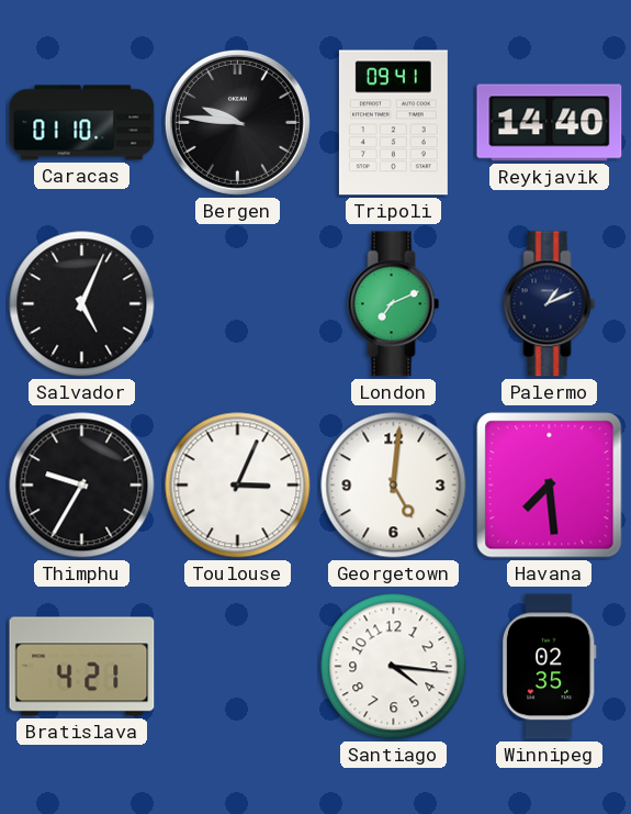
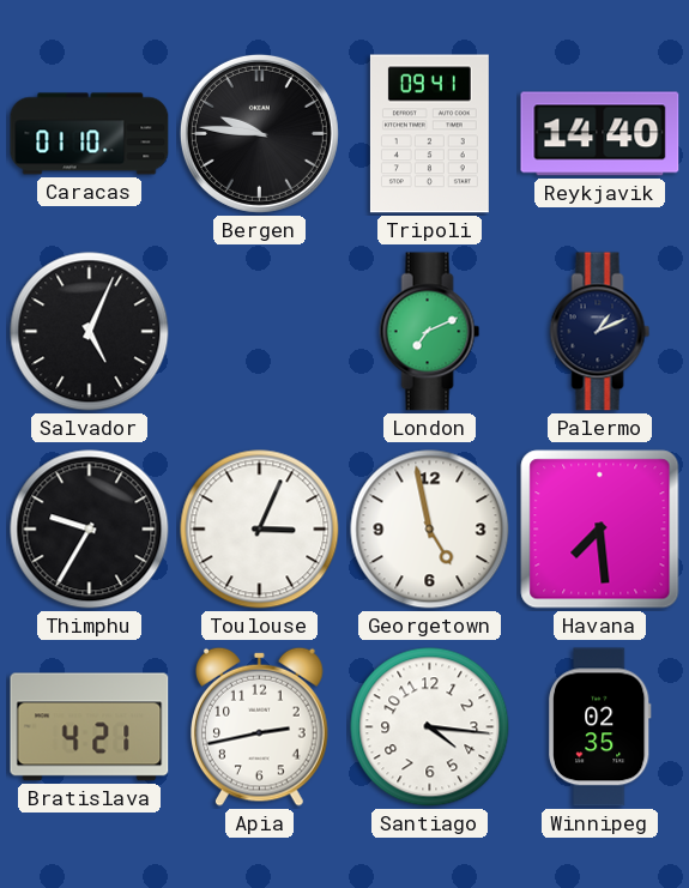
Georgetown: 5:01 -> 4:58
Apia: none -> 2:43
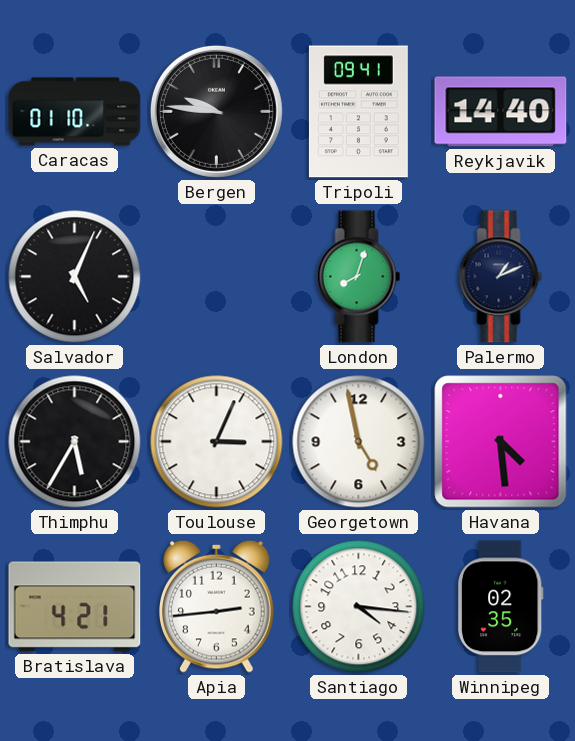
London: 7:11 -> 8:03
Thimphu: 9:35 -> 5:35
Havana: 7:29 -> 4:29
Apia: 2:43 -> 2:44
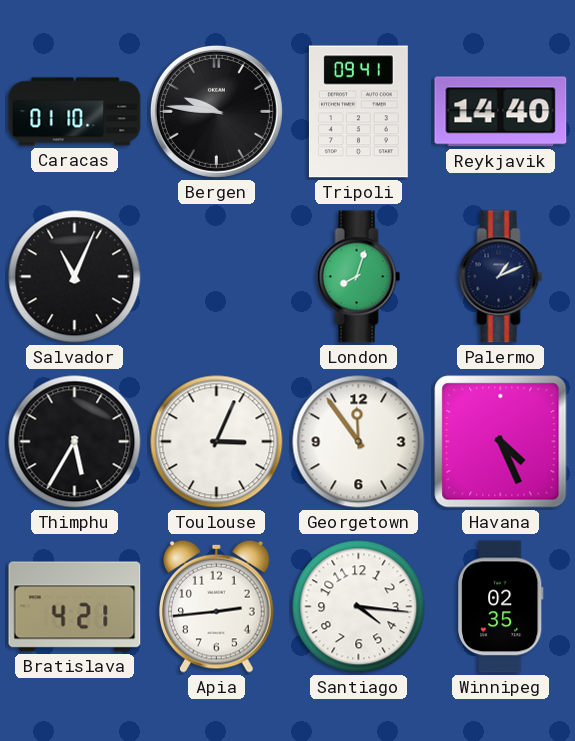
Salvador: 5:04 -> 11:04
Georgetown: 4:58 -> 11:54
Havana: 4:29 -> 4:26
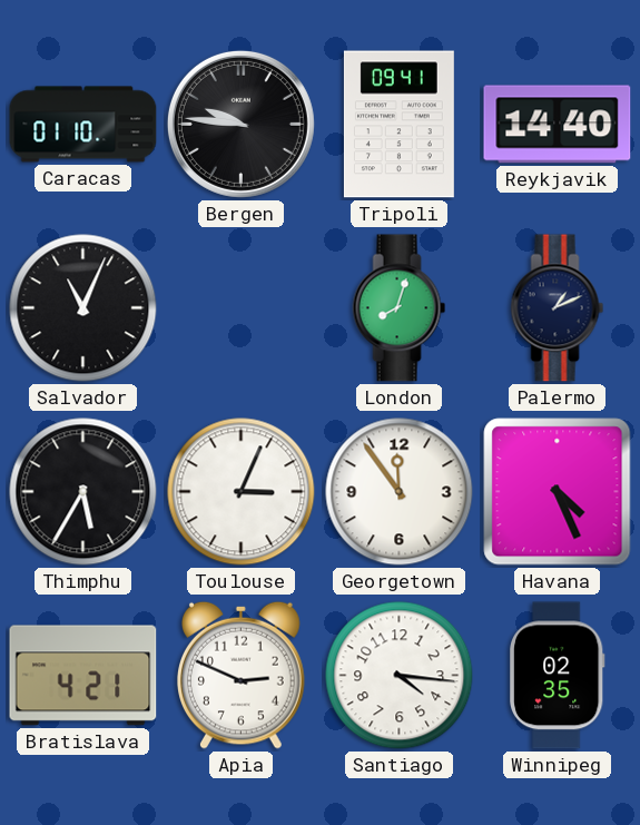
Apia: 2:44 -> 2:49
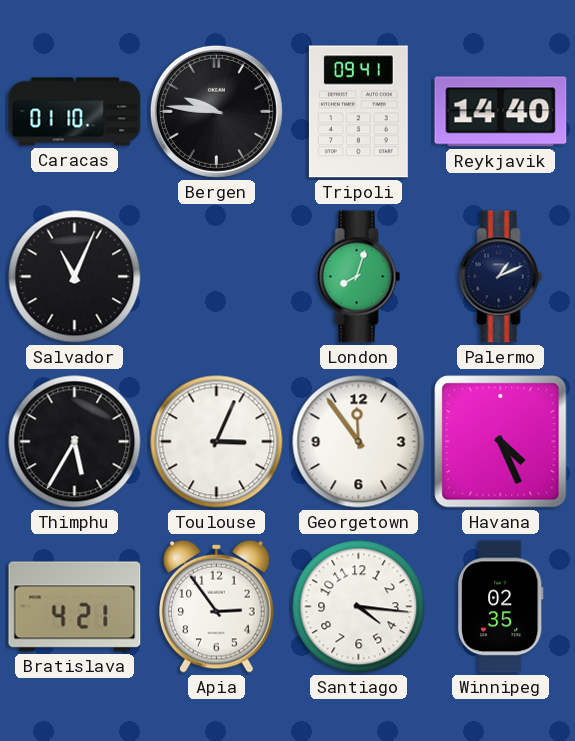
Apia: 2:49 -> 2:54
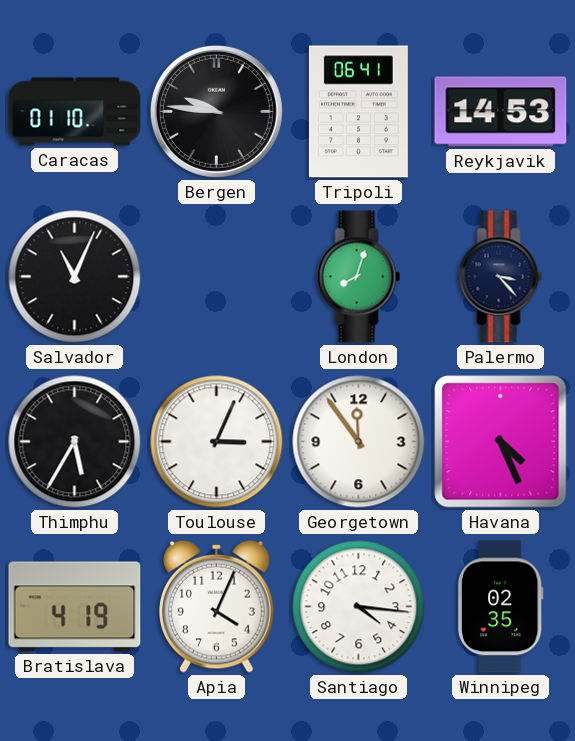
Tripoli: 09:41 -> 06:41
Reykjavik: 14:40 -> 14:53
Palermo: 1:11 -> 3:23
Bratislava: 4:21 -> 4:19
Apia: 2:54 -> 4:04
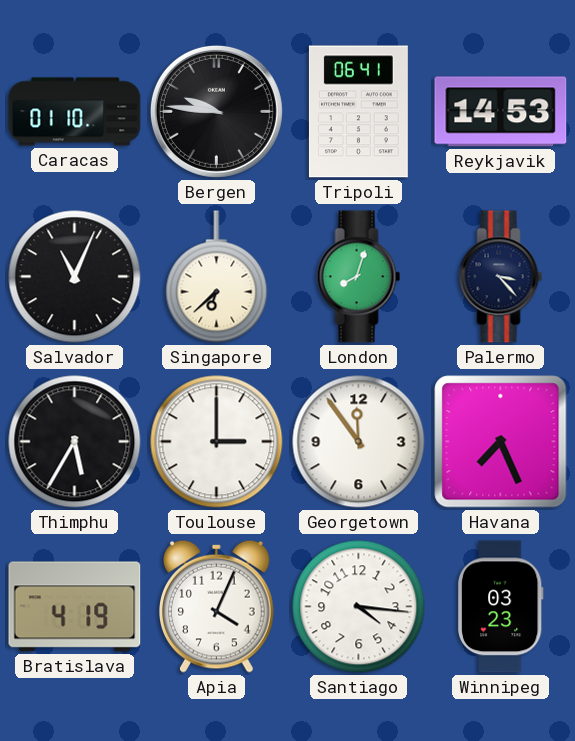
Singapore: none -> 6:38
Toulouse: 3:04 -> 3:00
Havana: 4:26 -> 7:26
Winnipeg: 02:35 -> 03:23
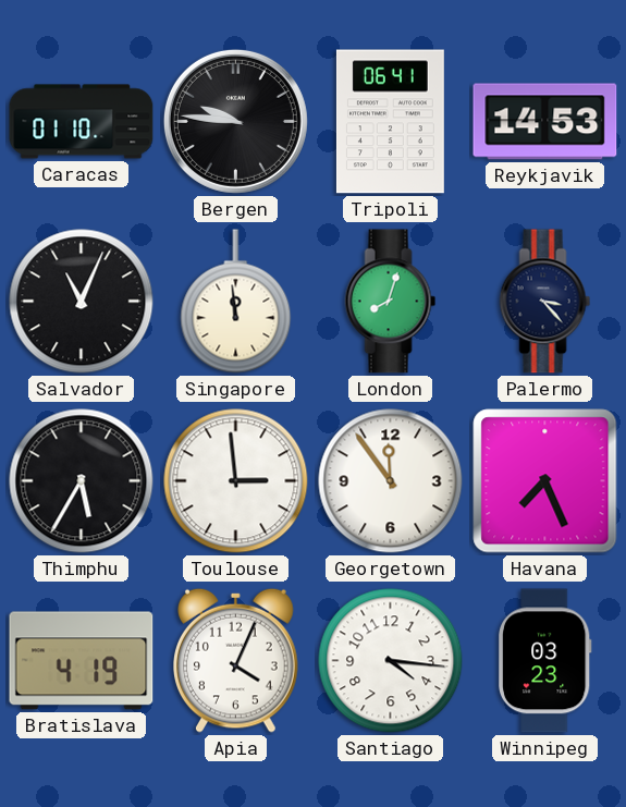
Singapore: 6:38 -> 11:59
Toulouse: 3:00 -> 2:59
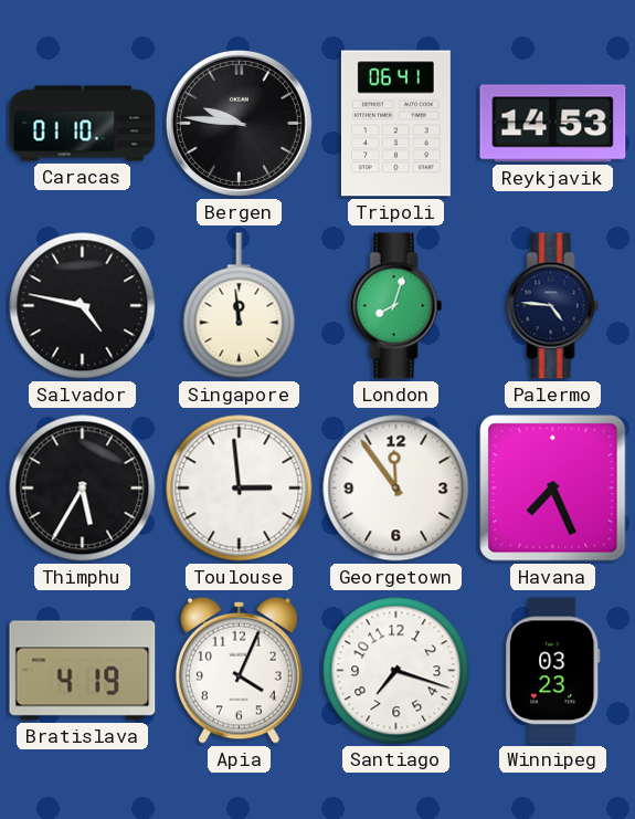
Salvador: 11:04 -> 4:47
Palermo: 3:23 -> 4:46
Santiago: 4:16 -> 7:18
